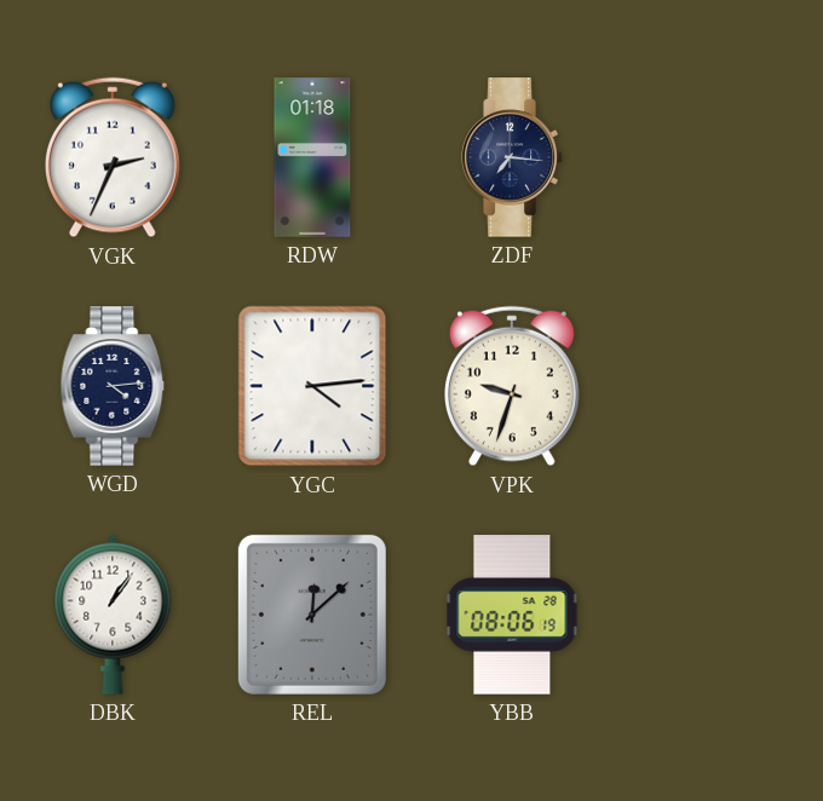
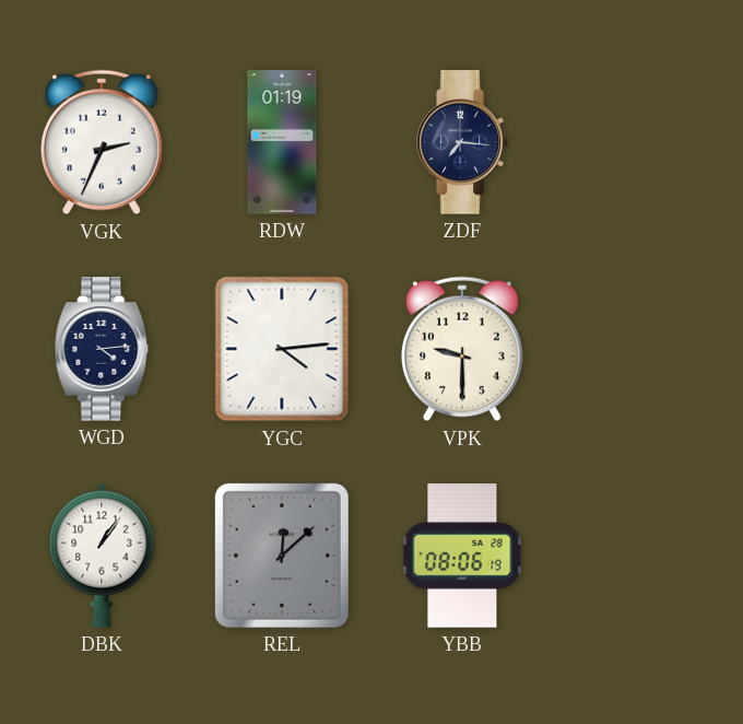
RDW: 01:18 -> 01:19
VPK: 9:33 -> 9:30
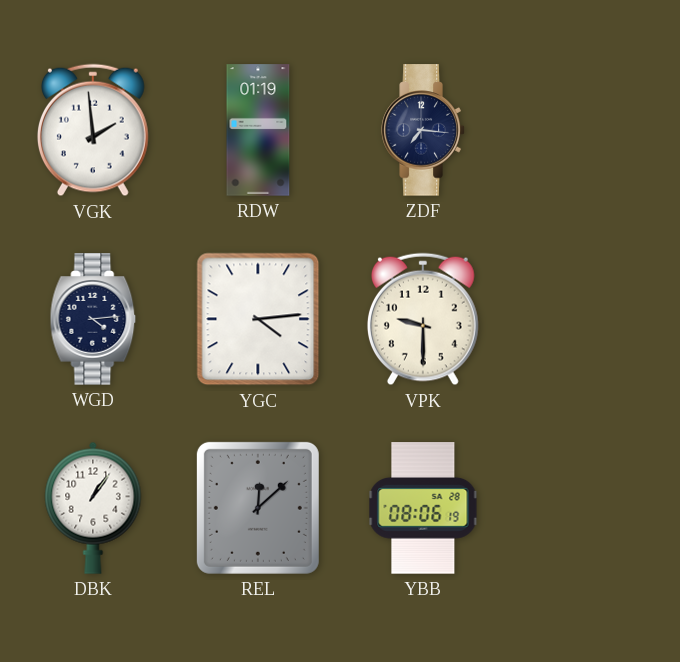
VGK: 2:34 -> 1:59
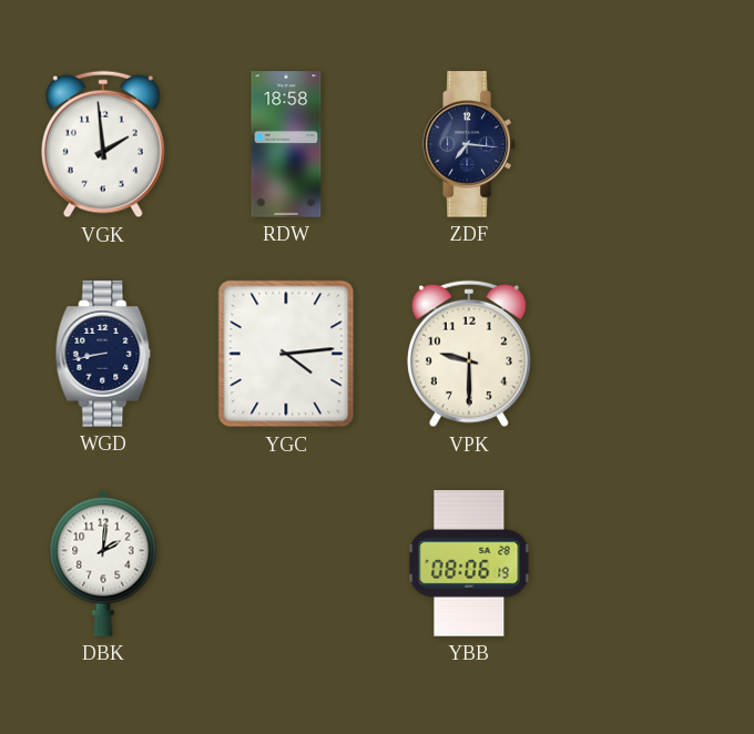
RDW: 01:19 -> 18:58
WGD: 4:14 -> 8:43
DBK: 1:06 -> 2:01
REL: 12:08 -> none
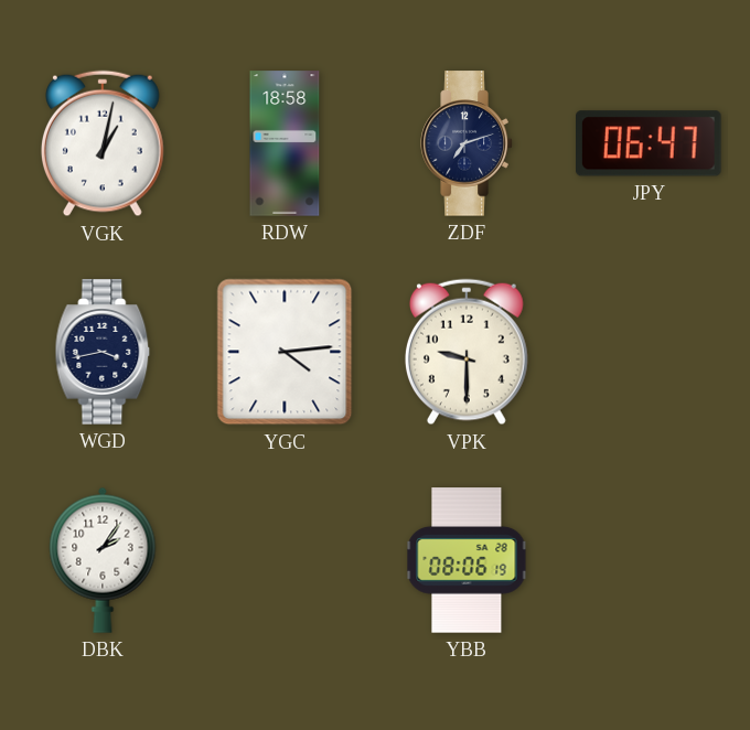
VGK: 1:59 -> 1:02
ZDF: 7:16 -> 7:12
JPY: none -> 06:47
WGD: 8:43 -> 3:43
DBK: 2:01 -> 2:06
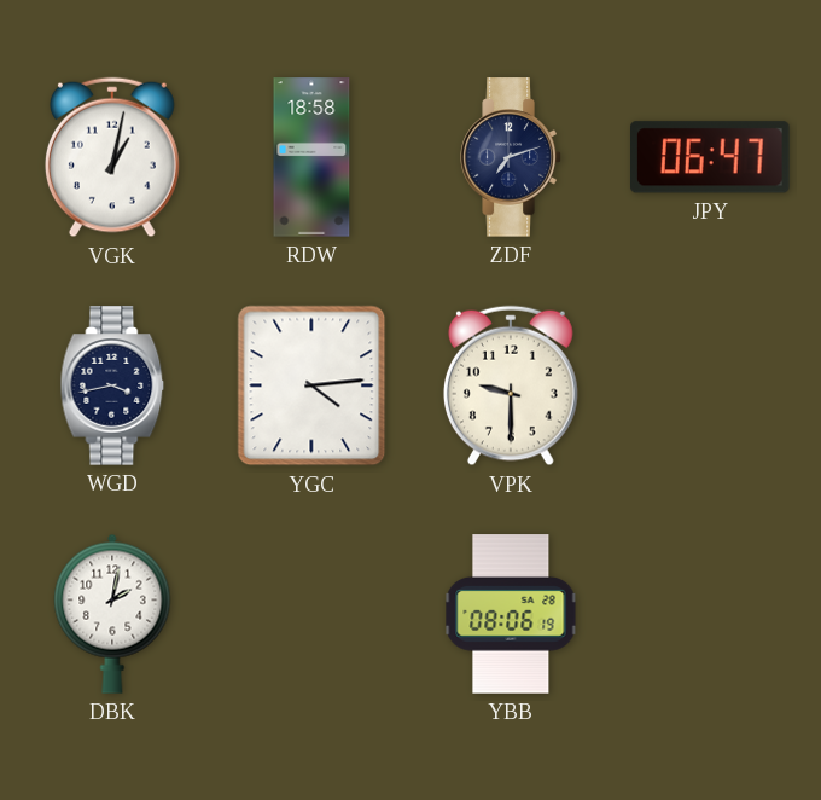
DBK: 2:06 -> 2:02
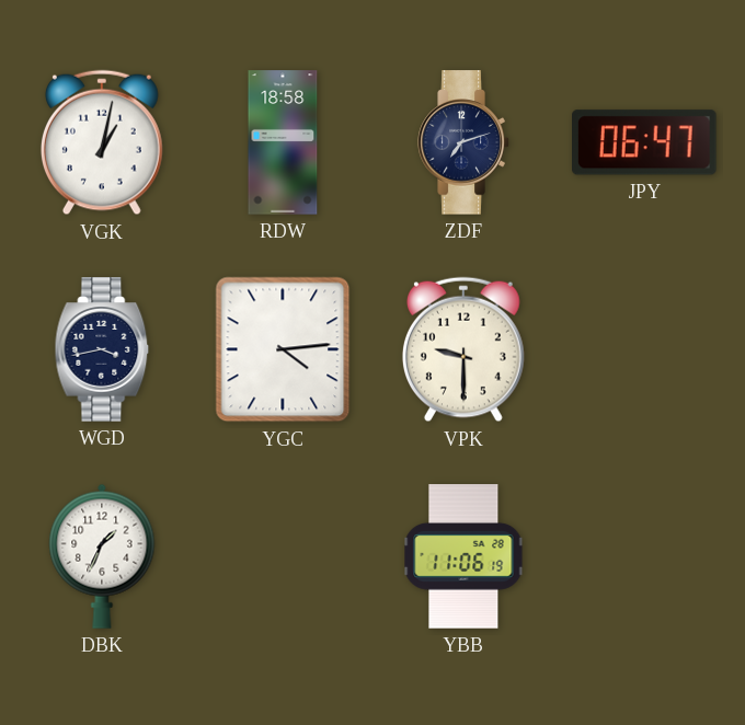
DBK: 2:02 -> 1:34
YBB: 08:06 -> 11:06
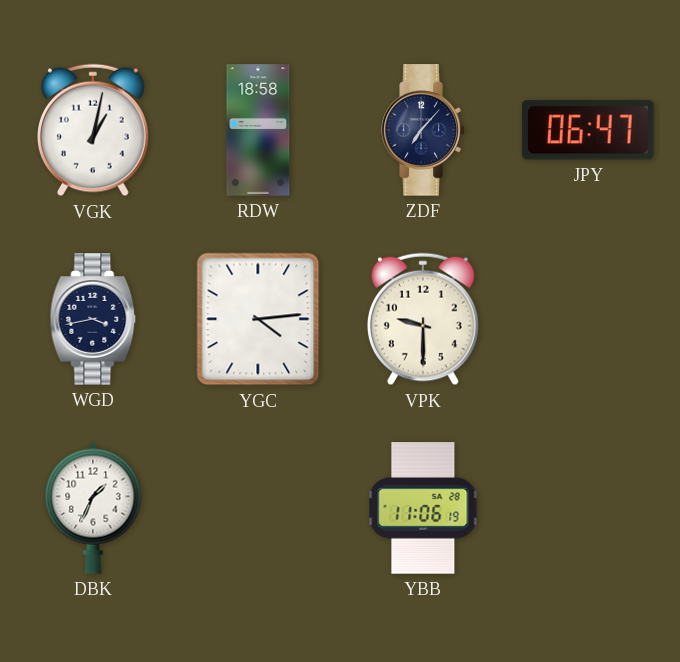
ZDF: 7:12 -> 7:07
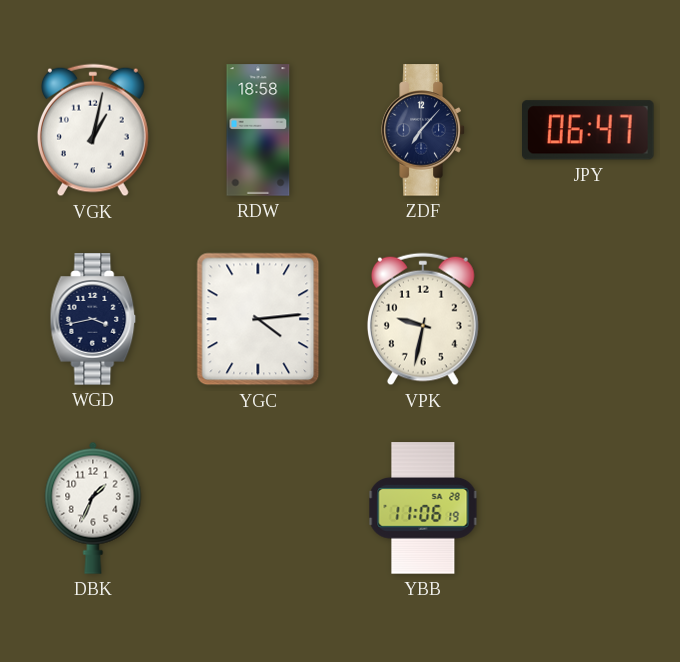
VPK: 9:30 -> 9:32
